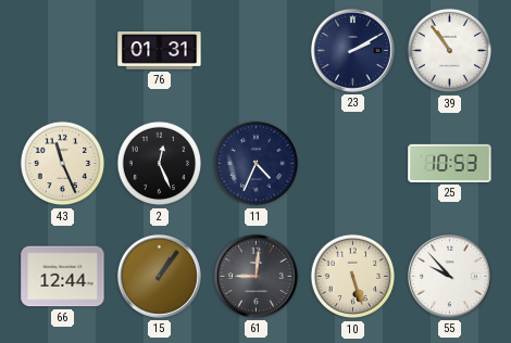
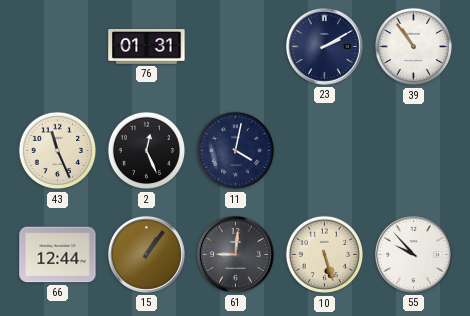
11: 4:34 -> 4:02
25: 10:53 -> none
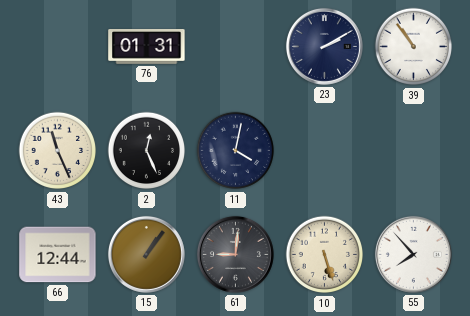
55: 9:53 -> 7:53
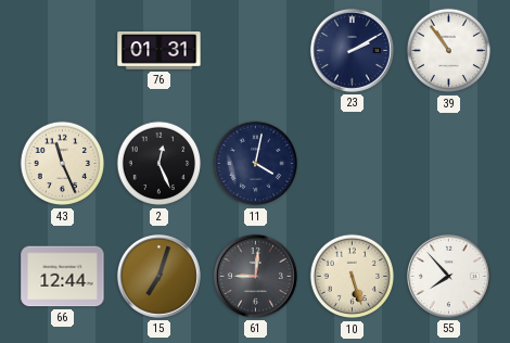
15: 1:06 -> 7:03
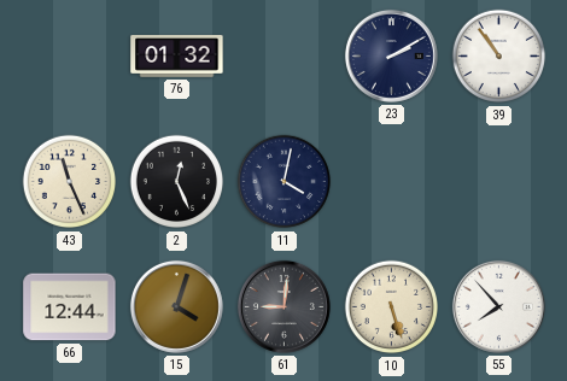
76: 01:31 -> 01:32
15: 7:03 -> 4:03
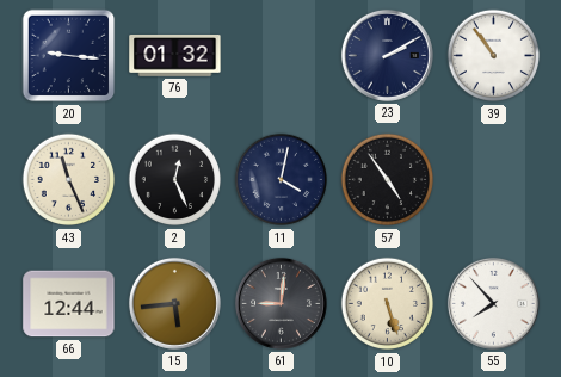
20: none -> 9:16
57: none -> 4:54
15: 4:03 -> 5:44
